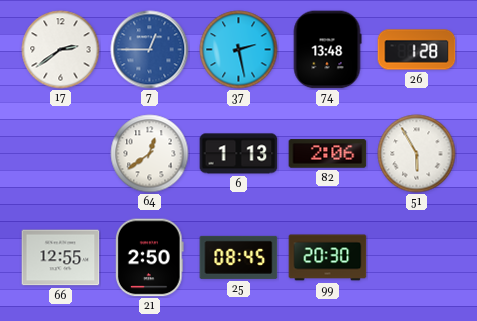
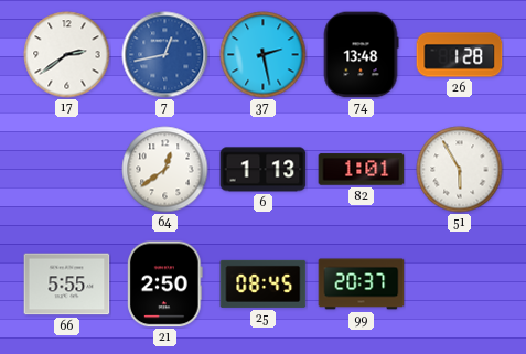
7: 12:45 -> 12:43
82: 2:06 -> 1:01
66: 12:55 -> 5:55
99: 20:30 -> 20:37
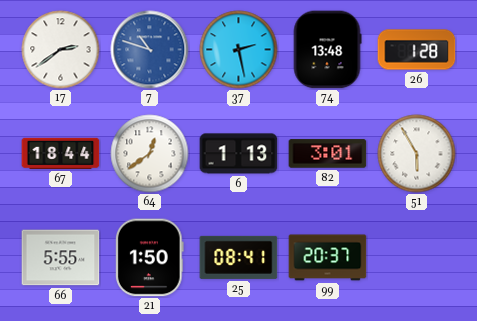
7: 12:43 -> 10:48
67: none -> 18:44
82: 1:01 -> 3:01
21: 2:50 -> 1:50
25: 08:45 -> 08:41
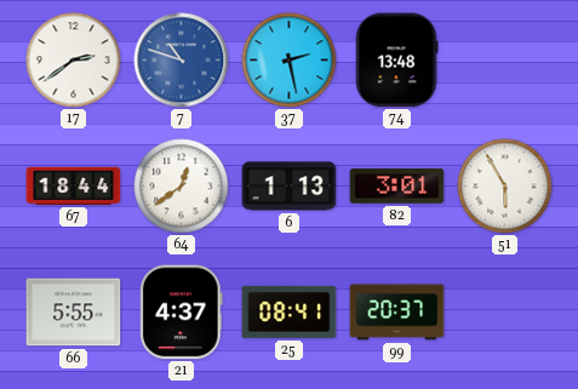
26: 1:28 -> none
21: 1:50 -> 4:37
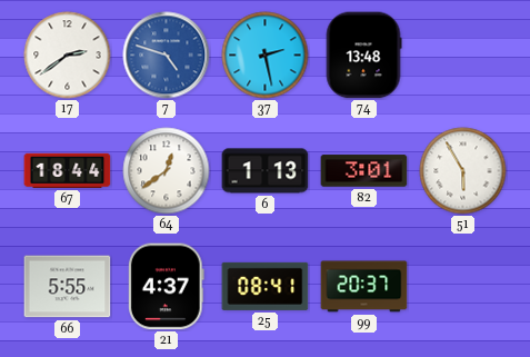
7: 10:48 -> 4:48
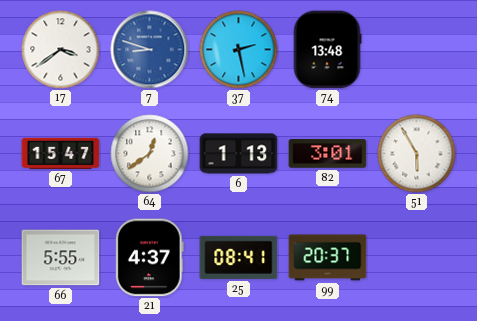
17: 2:39 -> 3:39
7: 4:48 -> 8:48
67: 18:44 -> 15:47
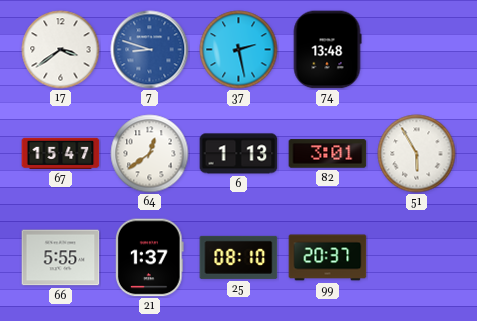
21: 4:37 -> 1:37
25: 08:41 -> 08:10
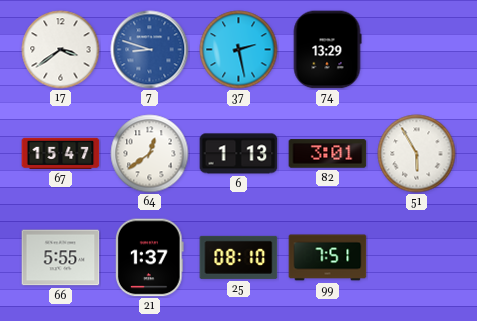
74: 13:48 -> 13:29
99: 20:37 -> 7:51
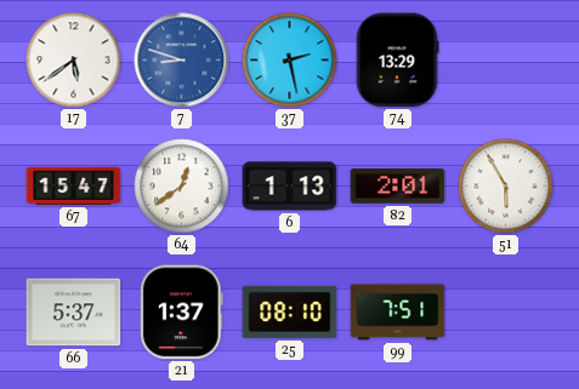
17: 3:39 -> 5:39
82: 3:01 -> 2:01
66: 5:55 -> 5:37
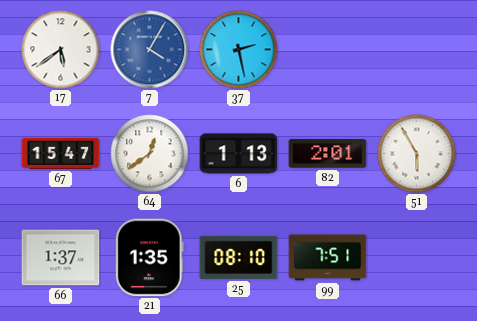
7: 8:48 -> 4:05
74: 13:29 -> none
66: 5:37 -> 1:37
21: 1:37 -> 1:35
